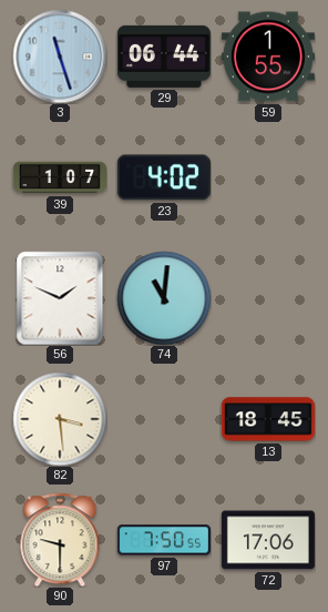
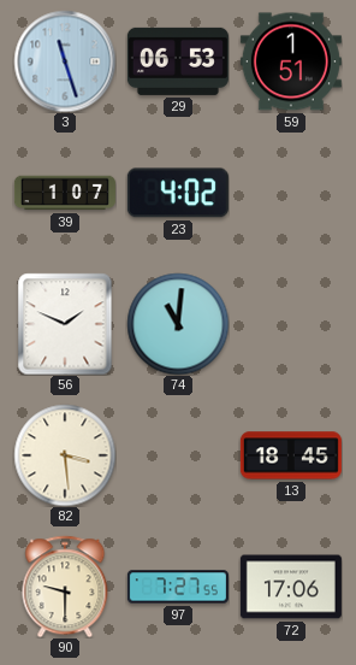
29: 06:44 -> 06:53
59: 1:55 -> 1:51
97: 7:50 -> 7:27
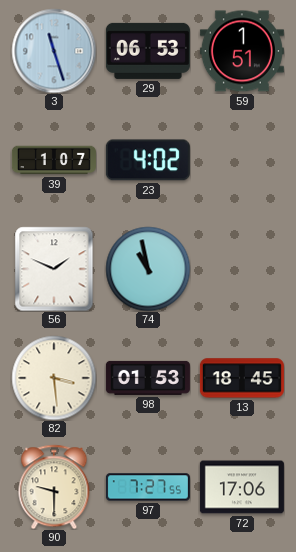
74: 11:01 -> 10:58
98: none -> 01:53
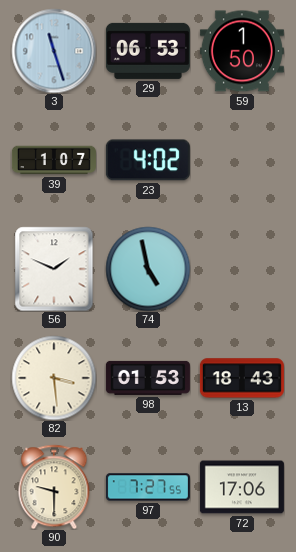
59: 1:51 -> 1:50
74: 10:58 -> 4:58
13: 18:45 -> 18:43
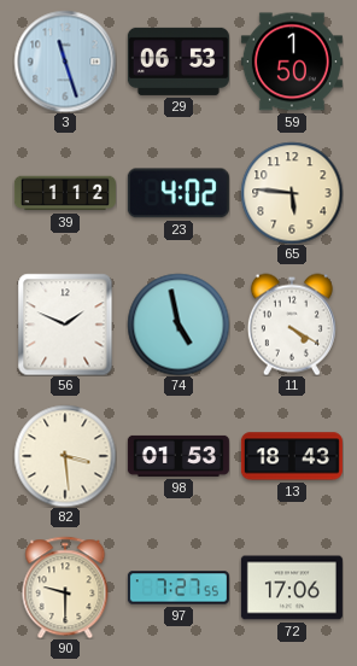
39: 1:07 -> 1:12
65: none -> 5:46
11: none -> 4:20
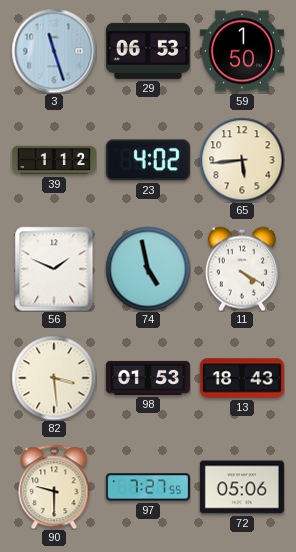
65: 5:46 -> 5:44
72: 17:06 -> 05:06
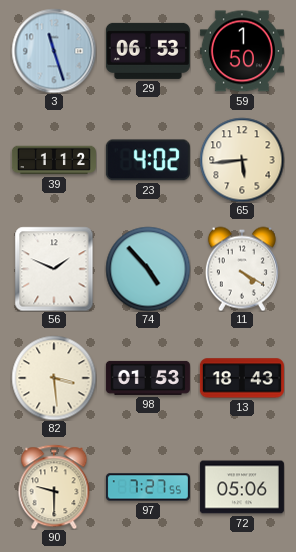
74: 4:58 -> 4:53
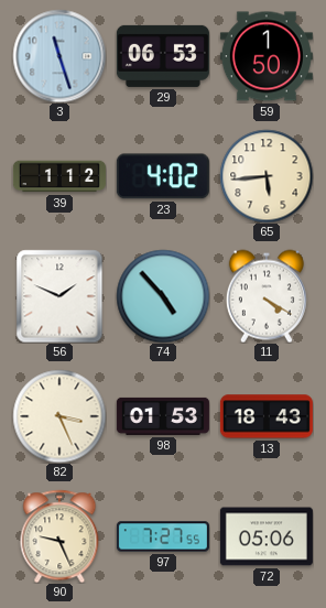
82: 3:29 -> 3:26
90: 9:30 -> 9:26
